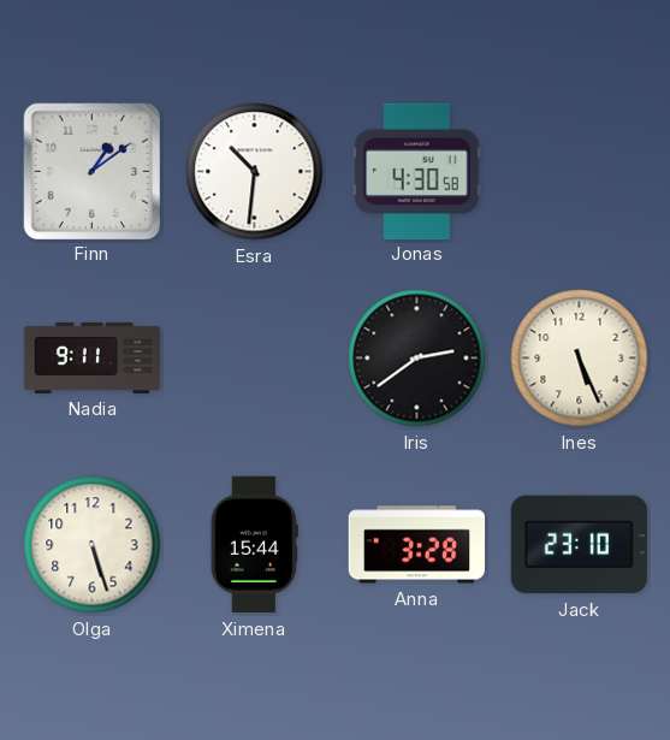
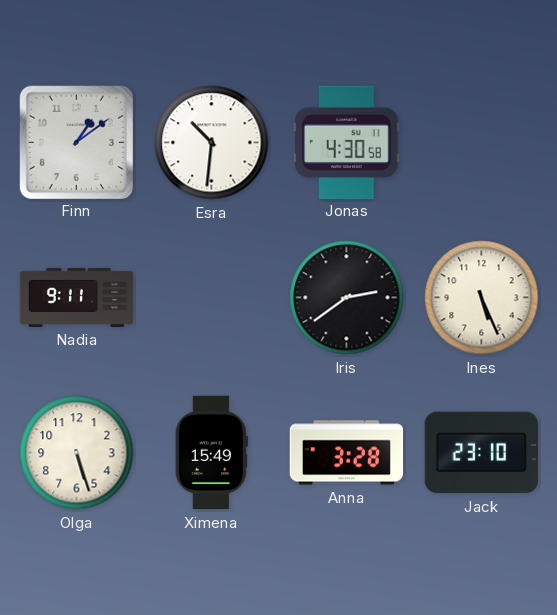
Ximena: 15:44 -> 15:49
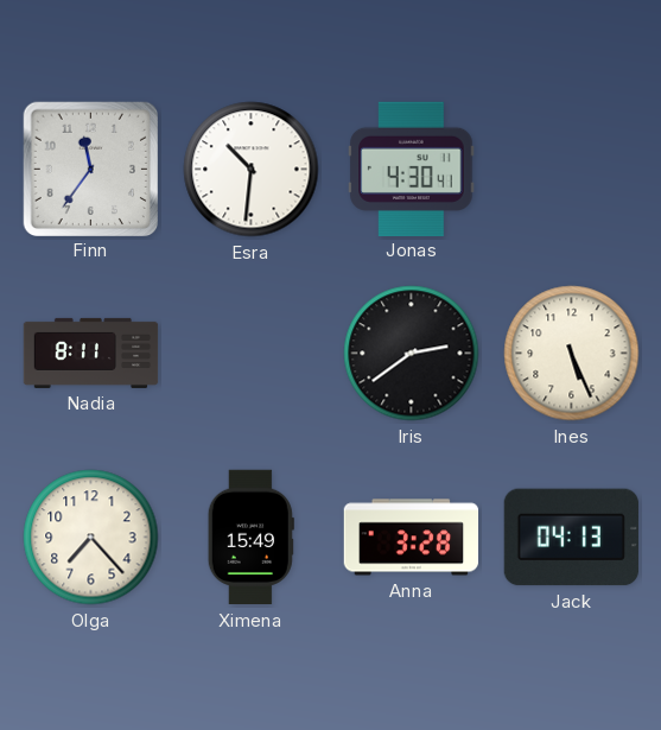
Finn: 1:09 -> 11:36
Jonas: 4:30:58 -> 4:30:41
Nadia: 9:11 -> 8:11
Olga: 5:27 -> 7:23
Jack: 23:10 -> 04:13
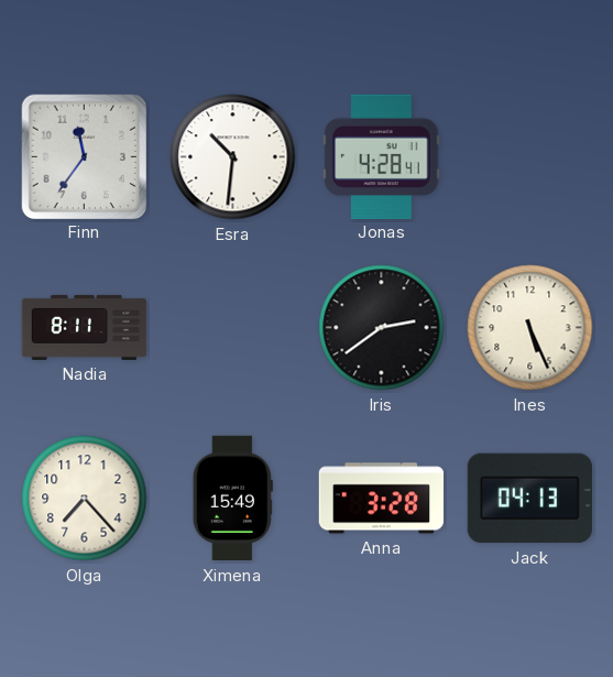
Jonas: 4:30 -> 4:28
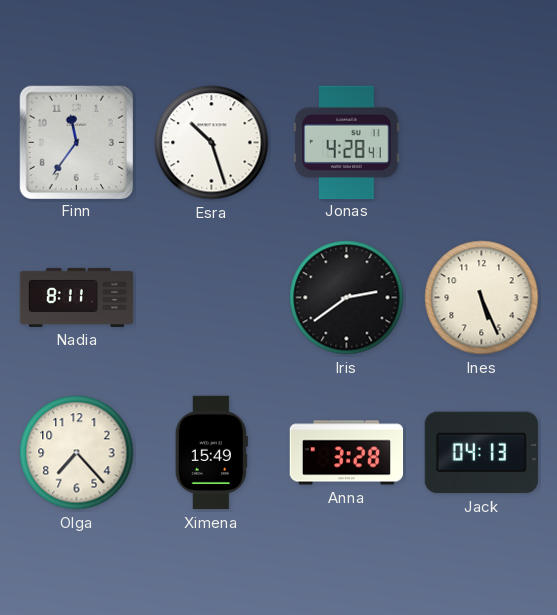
Esra: 10:31 -> 10:27
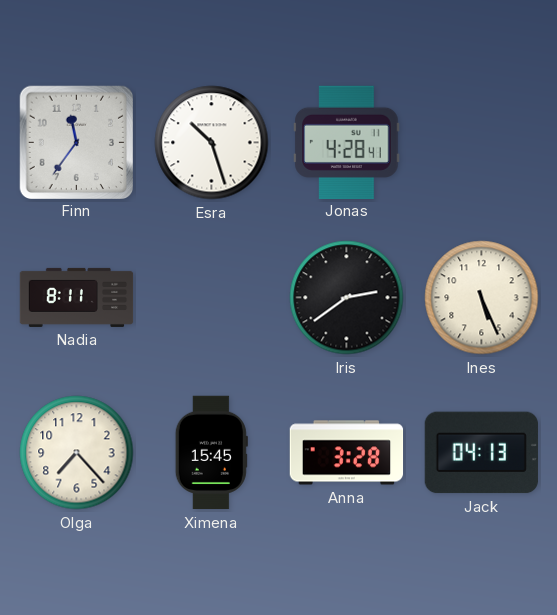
Ximena: 15:49 -> 15:45
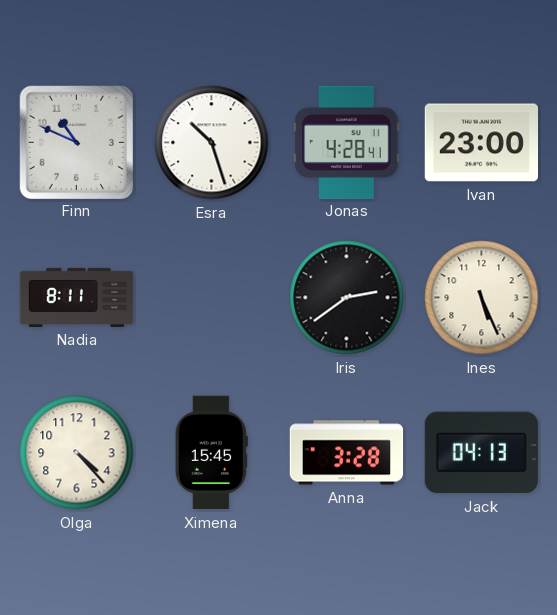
Finn: 11:36 -> 10:49
Ivan: none -> 23:00
Olga: 7:23 -> 4:23
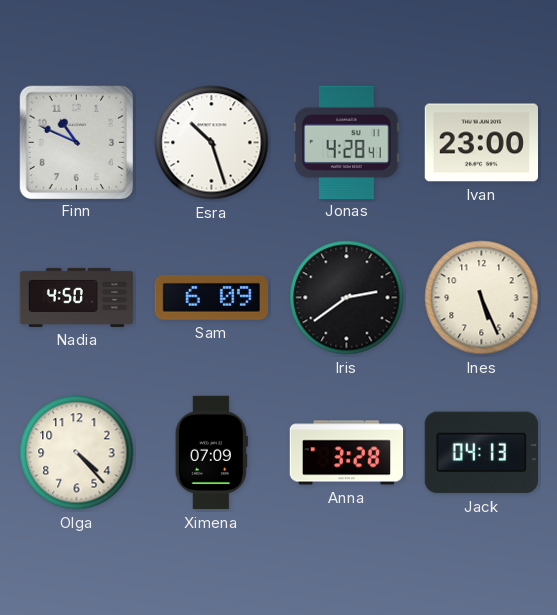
Nadia: 8:11 -> 4:50
Sam: none -> 6:09
Ximena: 15:45 -> 07:09
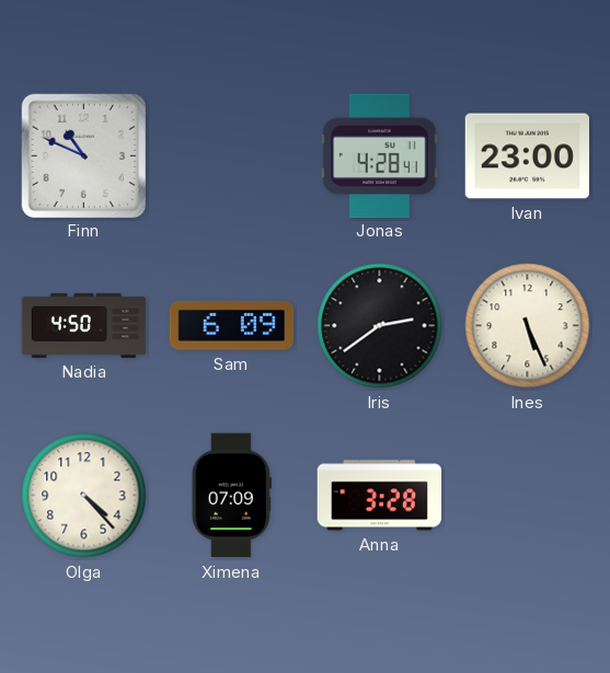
Esra: 10:27 -> none
Jack: 04:13 -> none
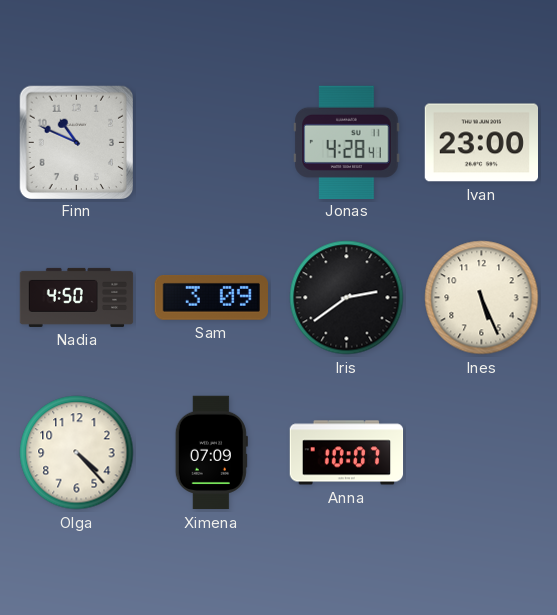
Sam: 6:09 -> 3:09
Anna: 3:28 -> 10:07
